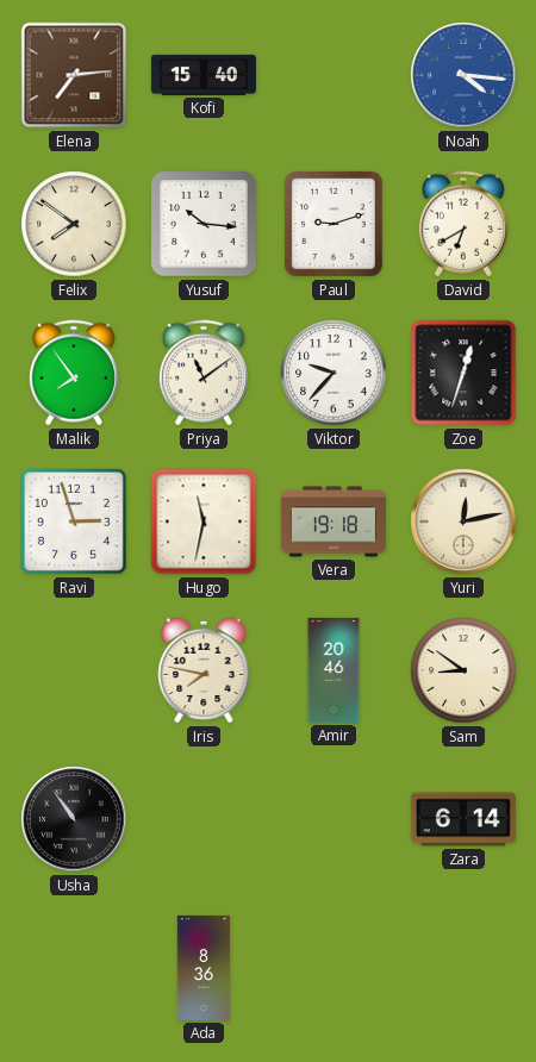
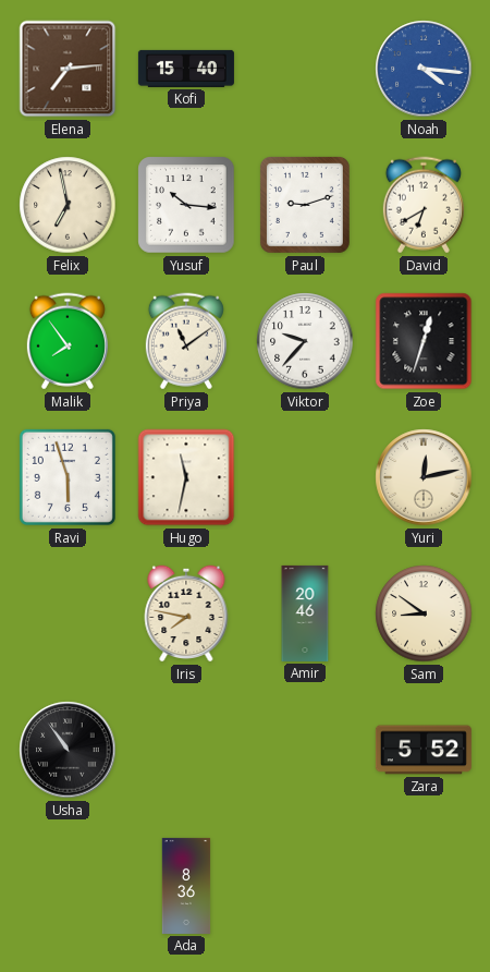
Felix: 7:51 -> 6:58
Ravi: 2:57 -> 5:57
Vera: 19:18 -> none
Zara: 6:14 -> 5:52
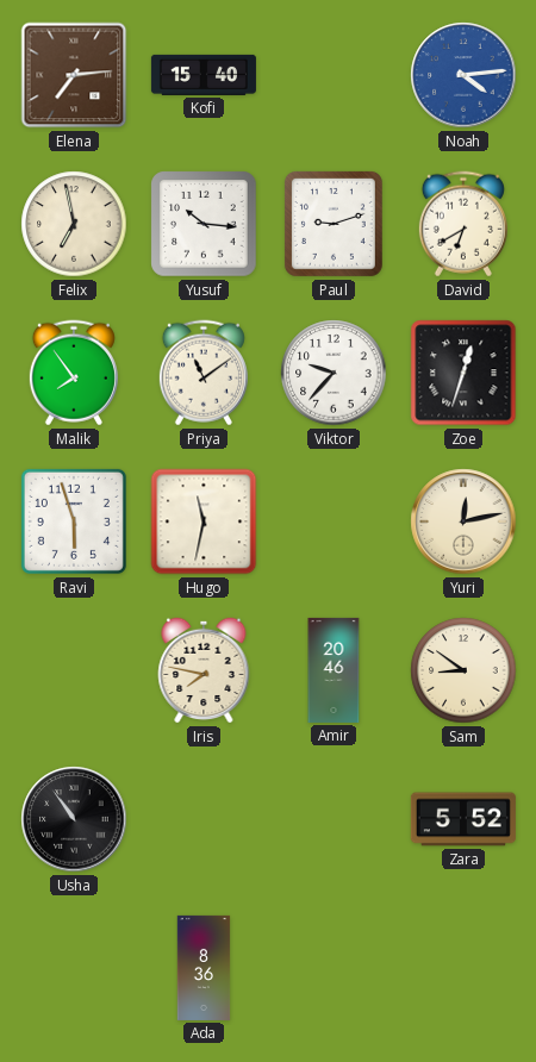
Noah: 4:16 -> 4:14
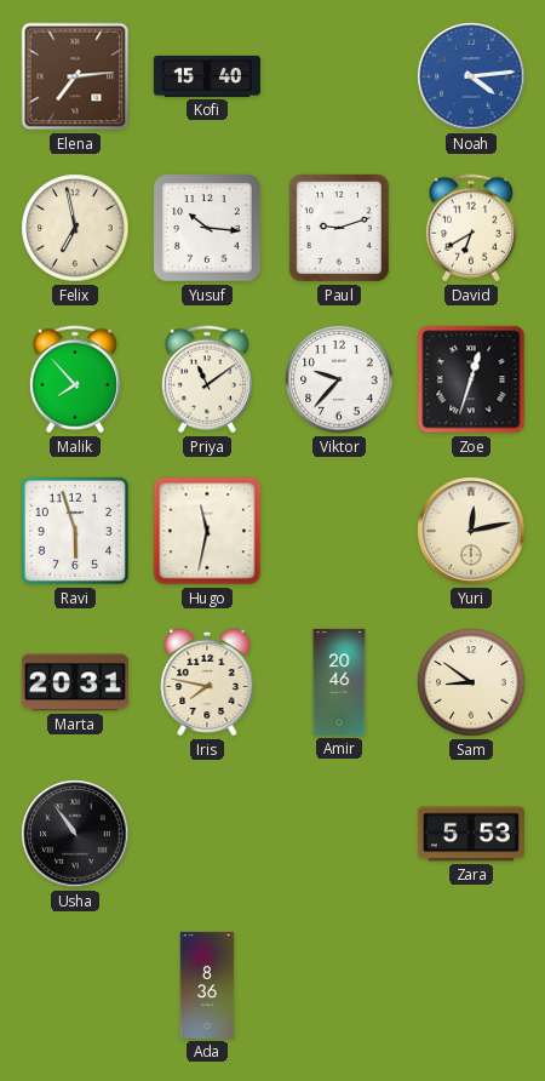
Malik: 7:54 -> 7:53
Marta: none -> 20:31
Zara: 5:52 -> 5:53
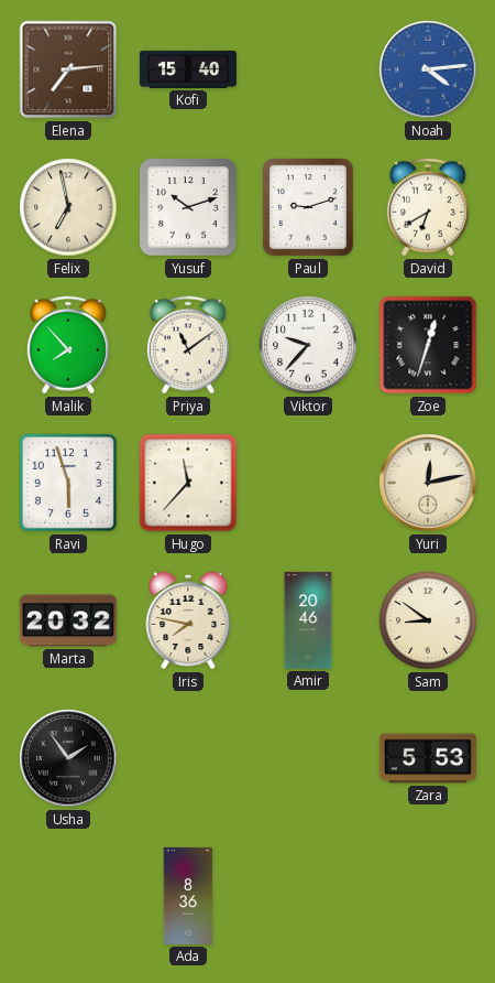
Yusuf: 10:16 -> 10:12
Hugo: 11:32 -> 11:37
Marta: 20:31 -> 20:32
Usha: 10:54 -> 1:54
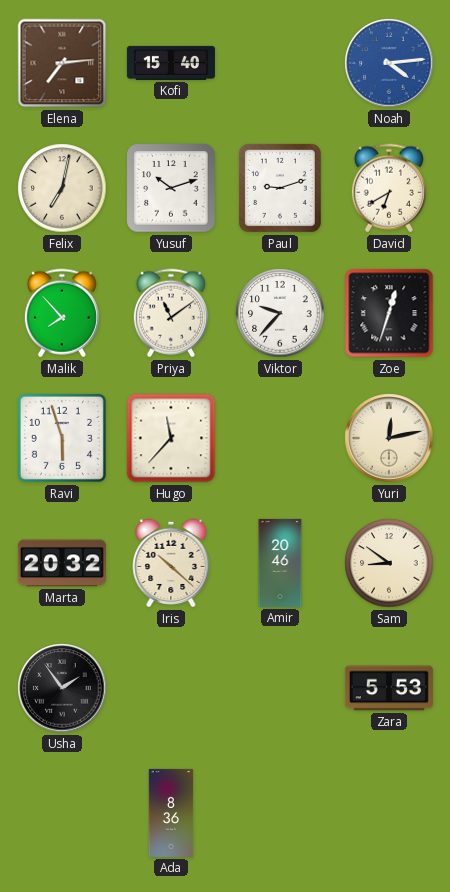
Felix: 6:58 -> 7:02
Iris: 7:47 -> 10:22
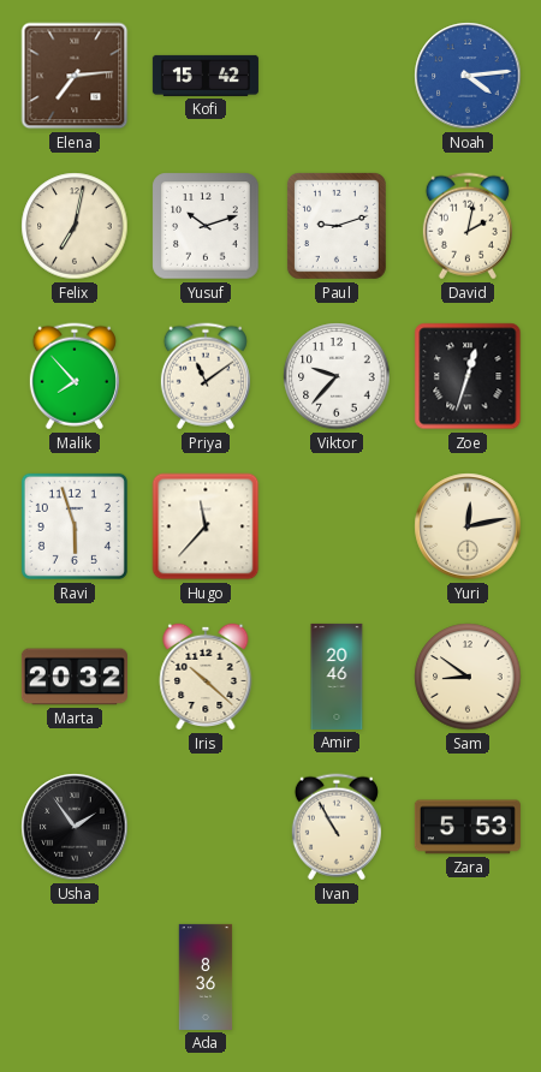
Kofi: 15:40 -> 15:42
David: 6:40 -> 2:02
Ivan: none -> 10:55
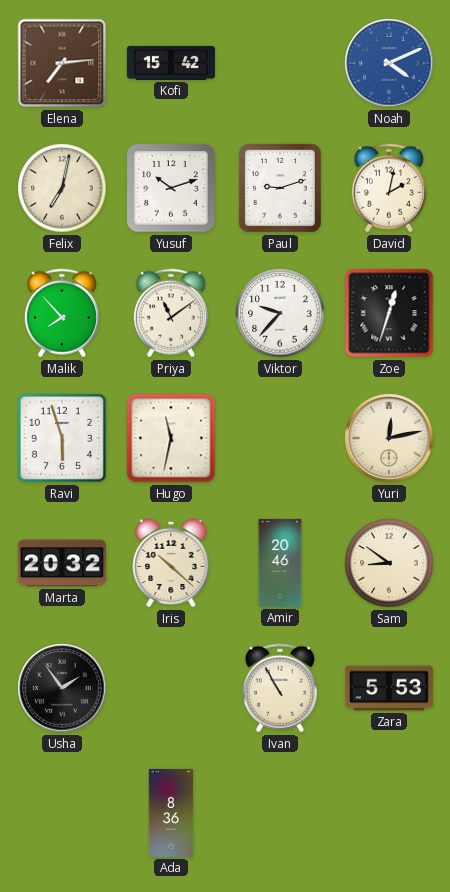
Noah: 4:14 -> 4:11
Hugo: 11:37 -> 11:32
